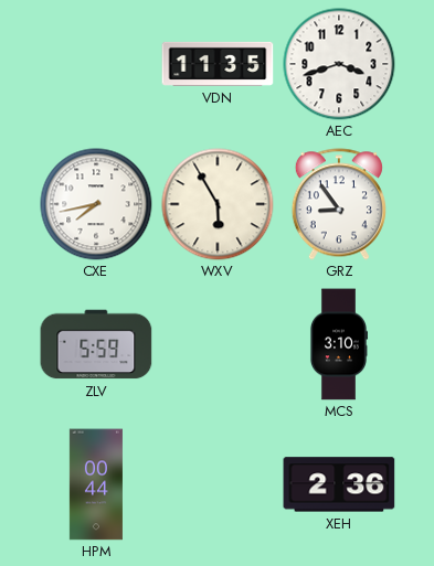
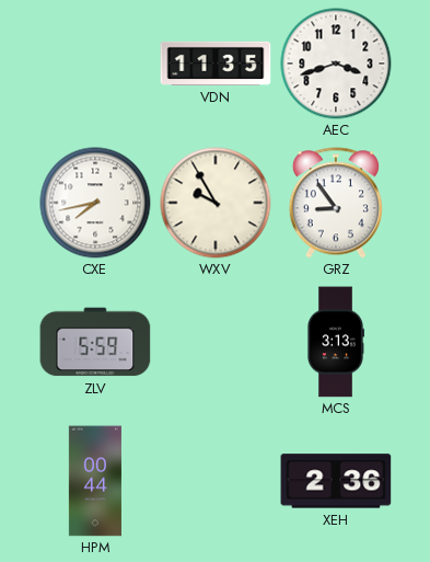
WXV: 5:55 -> 9:55
MCS: 3:10 -> 3:13
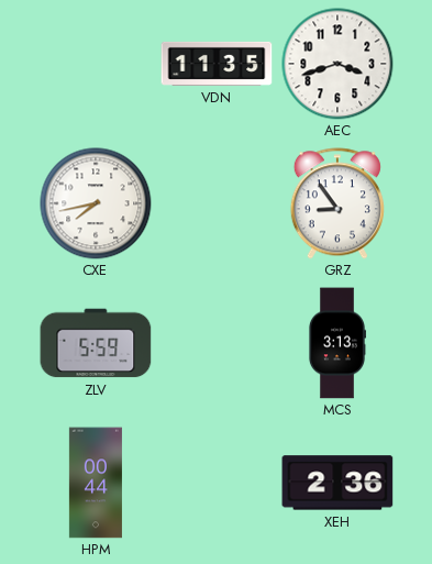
WXV: 9:55 -> none
